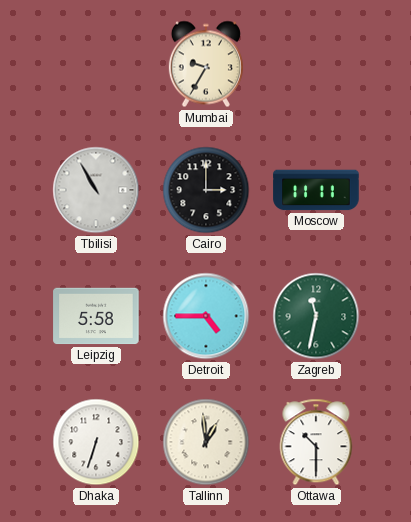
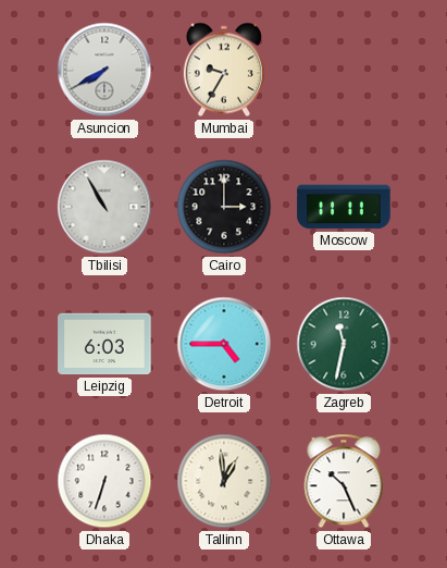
Asuncion: none -> 7:40
Leipzig: 5:58 -> 6:03
Ottawa: 10:30 -> 10:26
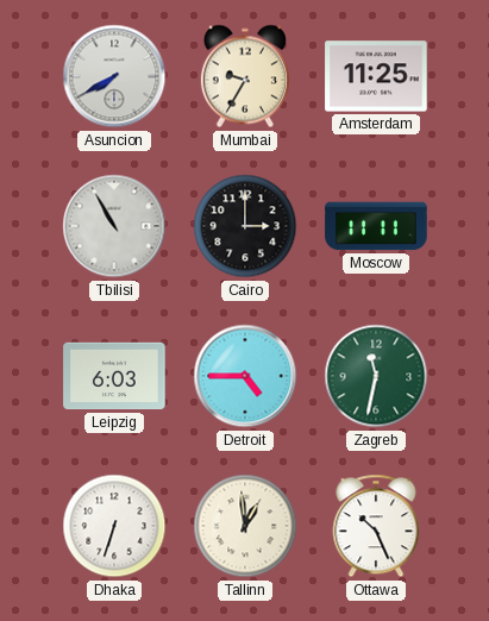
Amsterdam: none -> 11:25
